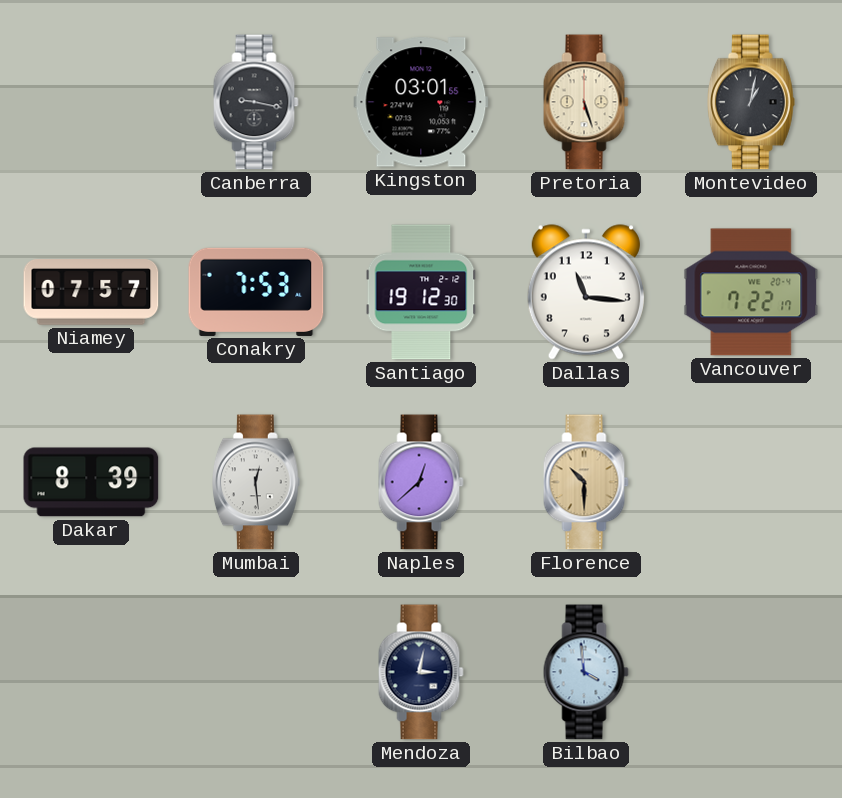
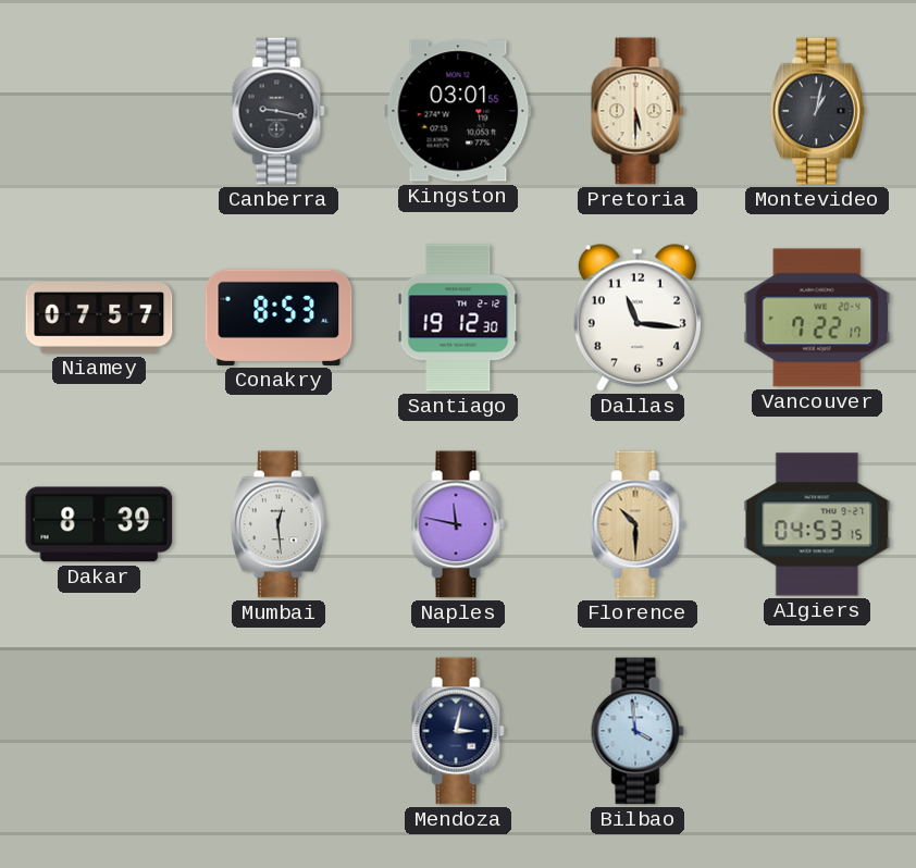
Pretoria: 5:27 -> 5:30
Conakry: 7:53 -> 8:53
Naples: 12:38 -> 11:47
Algiers: none -> 04:53
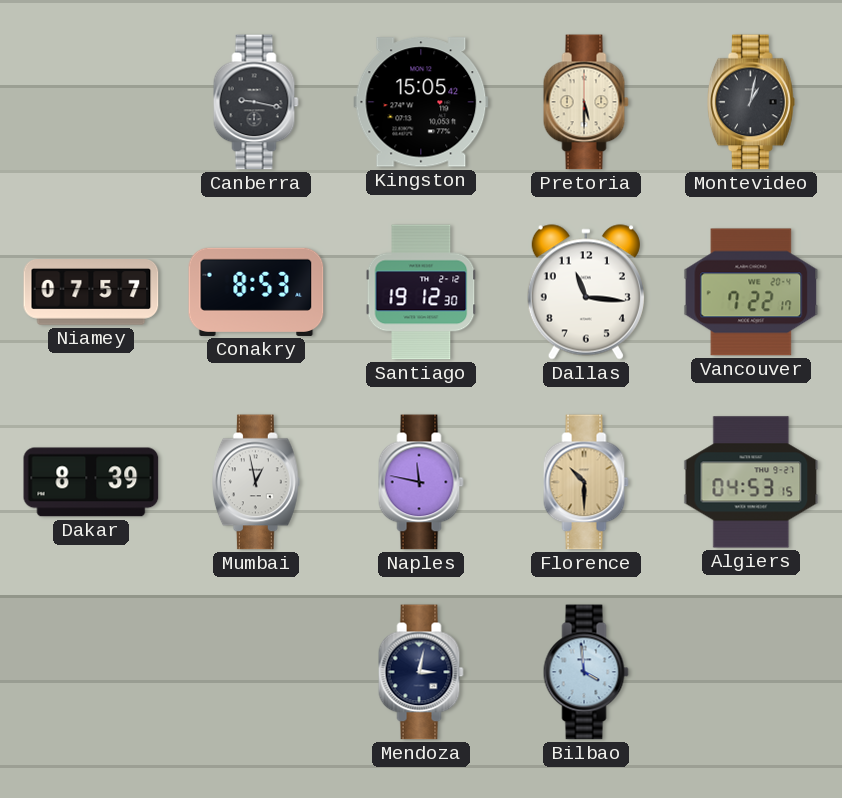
Kingston: 03:01 -> 15:05
Mumbai: 12:29 -> 12:58
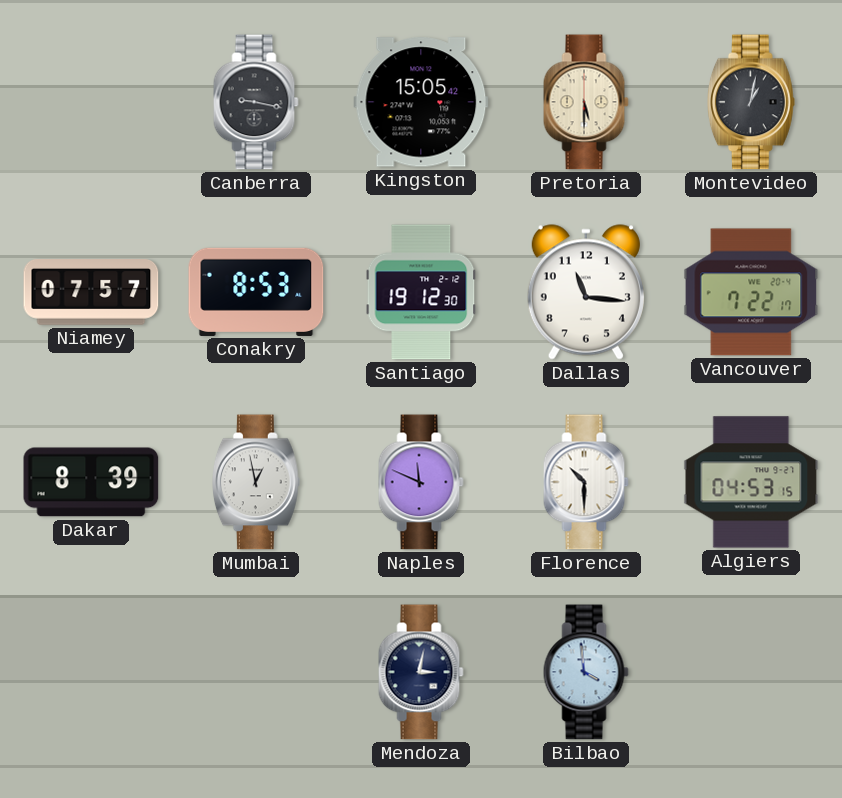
Naples: 11:47 -> 11:49
Florence dial: champagne -> white
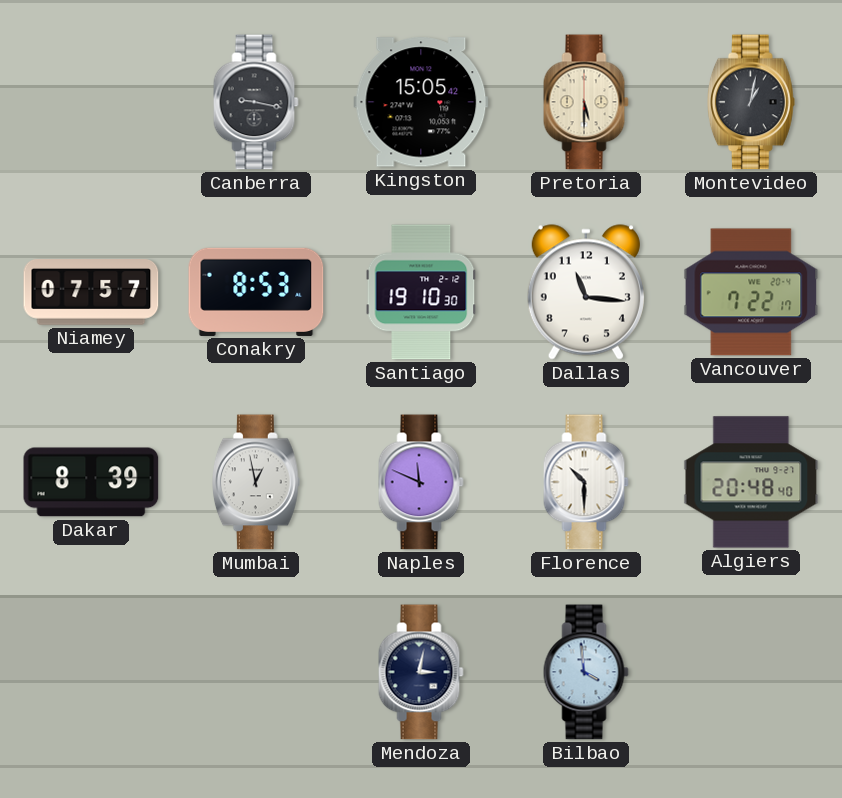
Santiago: 19:12 -> 19:10
Algiers: 04:53 -> 20:48
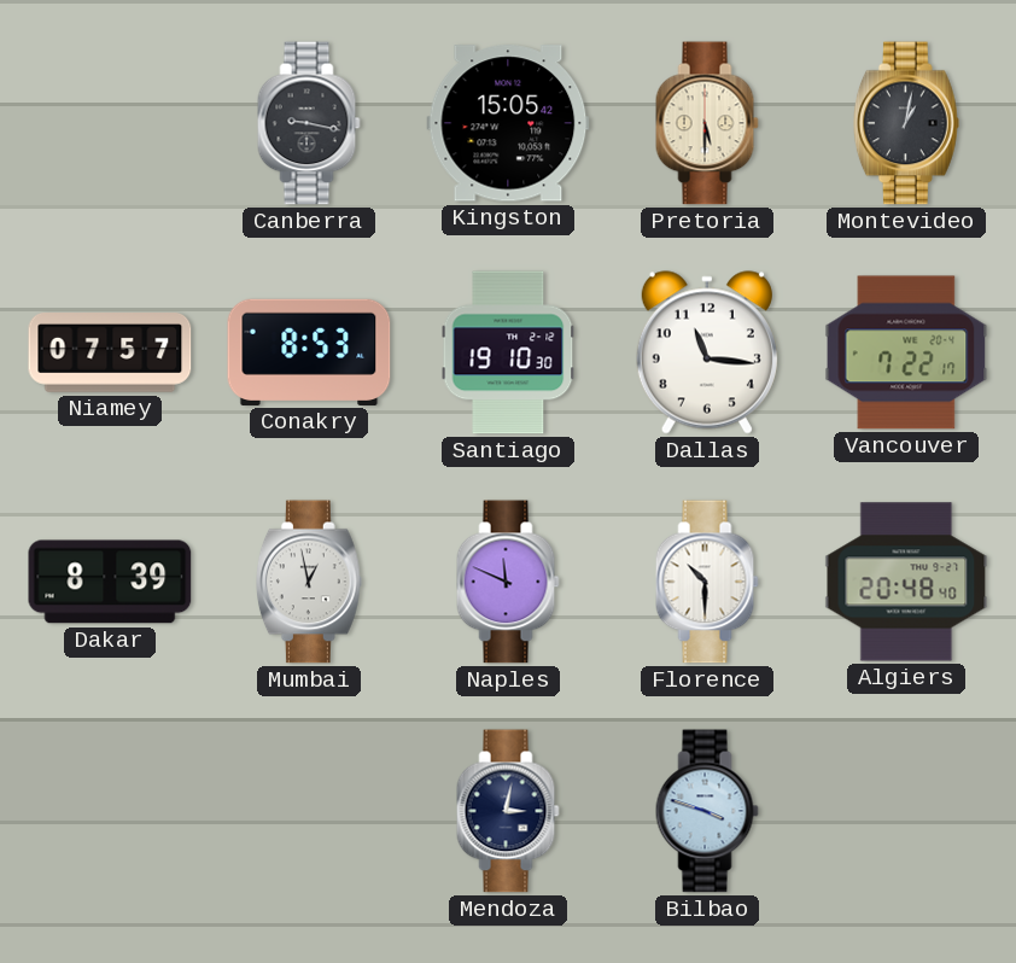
Bilbao: 3:59 -> 3:48
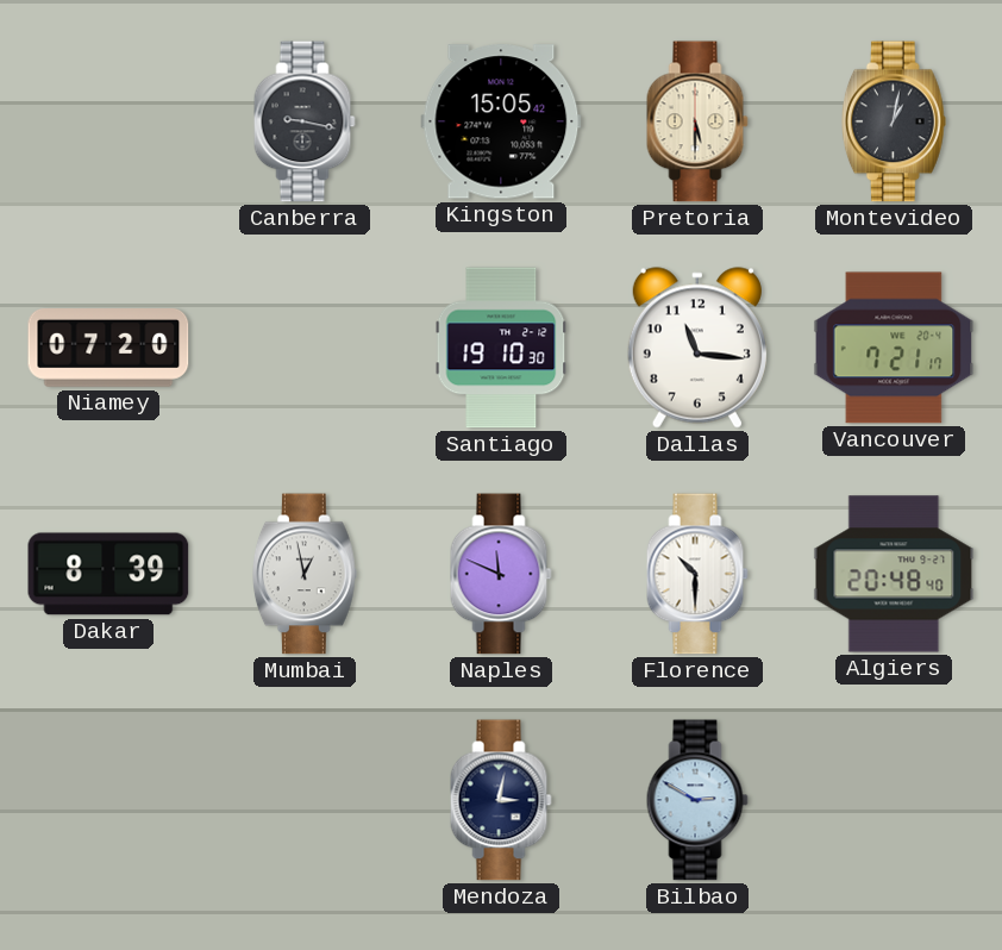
Niamey: 07:57 -> 07:20
Conakry: 8:53 -> none
Vancouver: 7:22 -> 7:21
Bilbao: 3:48 -> 2:50
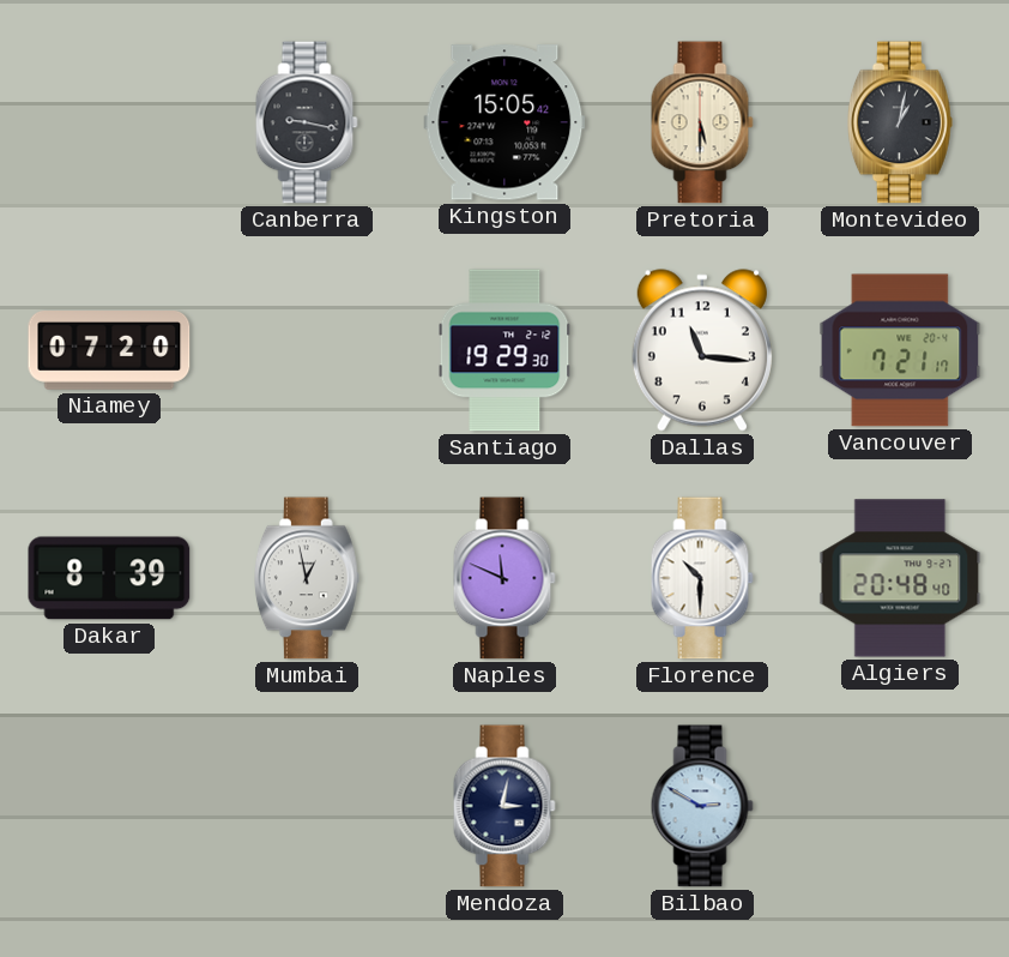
Santiago: 19:10 -> 19:29
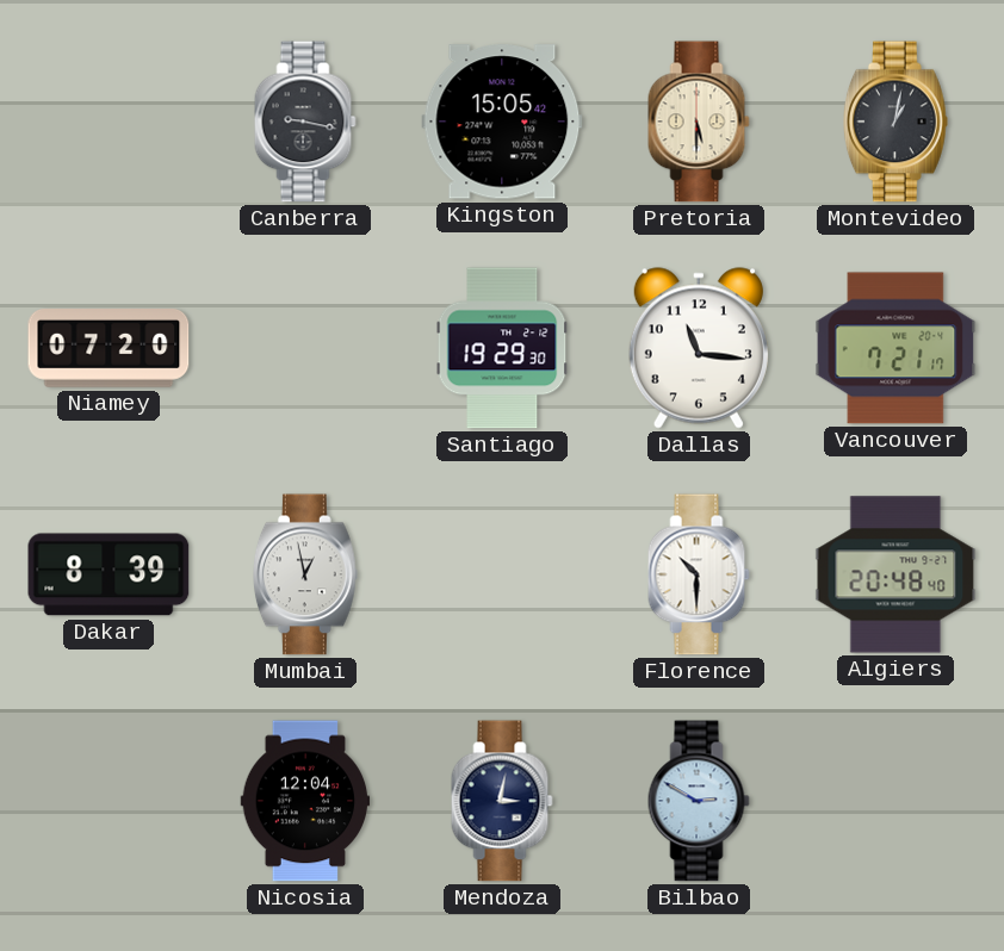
Naples: 11:49 -> none
Nicosia: none -> 12:04
